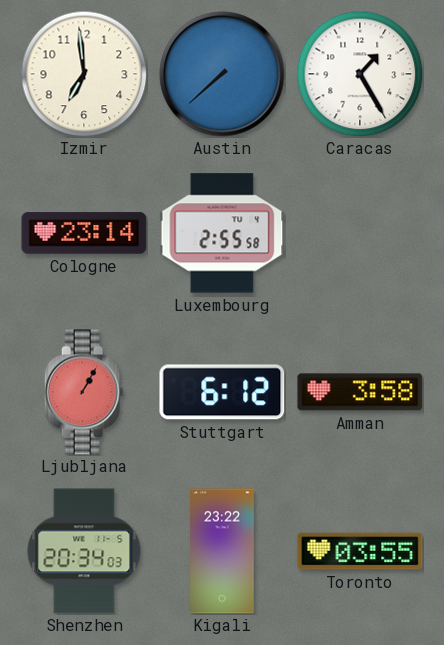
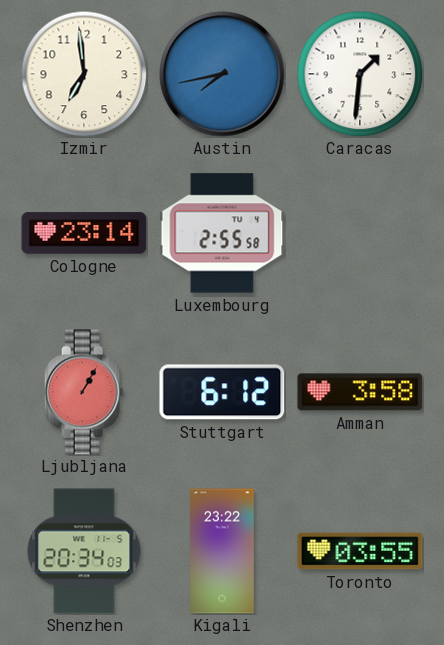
Austin: 7:38 -> 7:43
Caracas: 1:25 -> 1:31
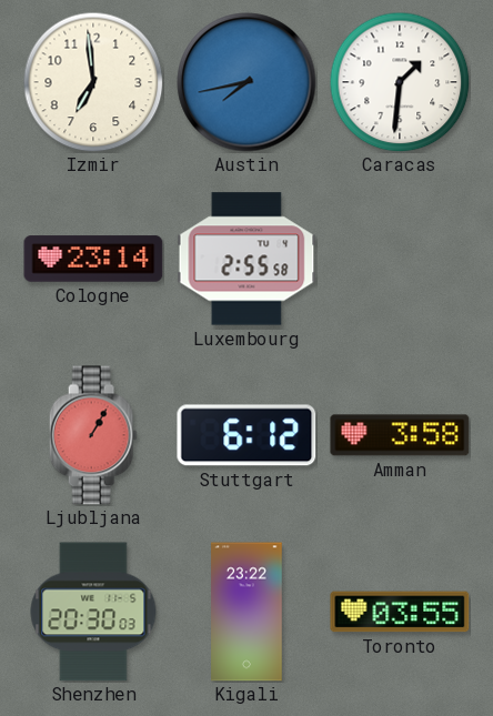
Shenzhen: 20:34 -> 20:30
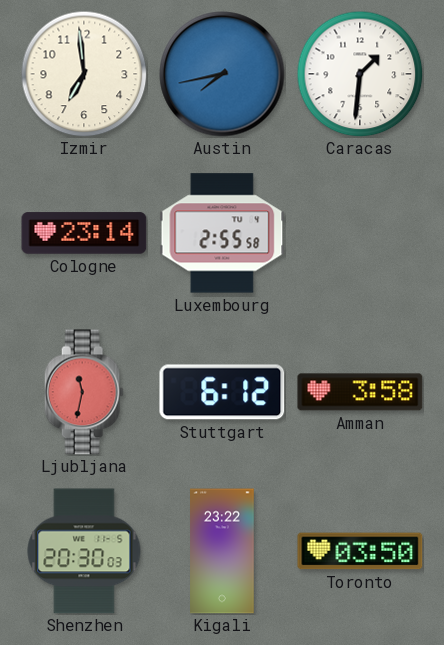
Ljubljana: 1:05 -> 11:32
Toronto: 03:55 -> 03:50
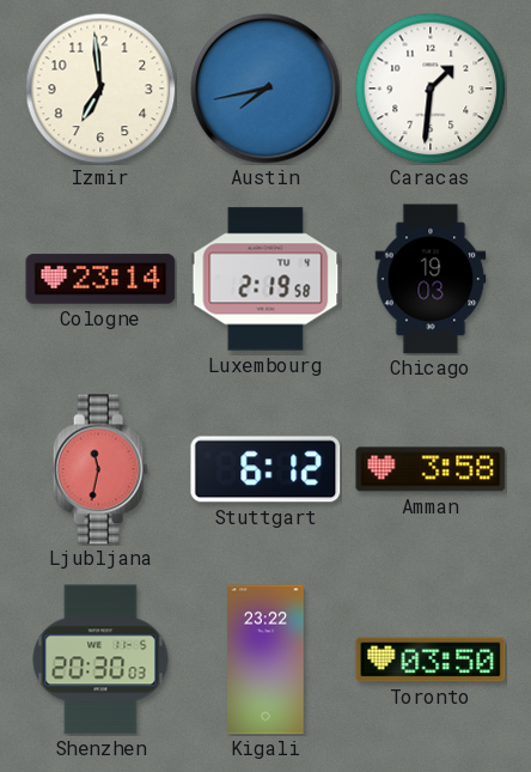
Luxembourg: 2:55 -> 2:19
Chicago: none -> 19:03
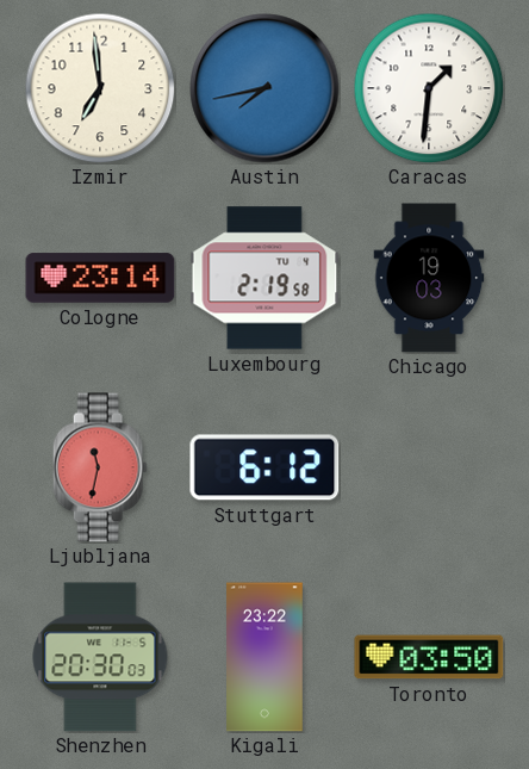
Amman: 3:58 -> none
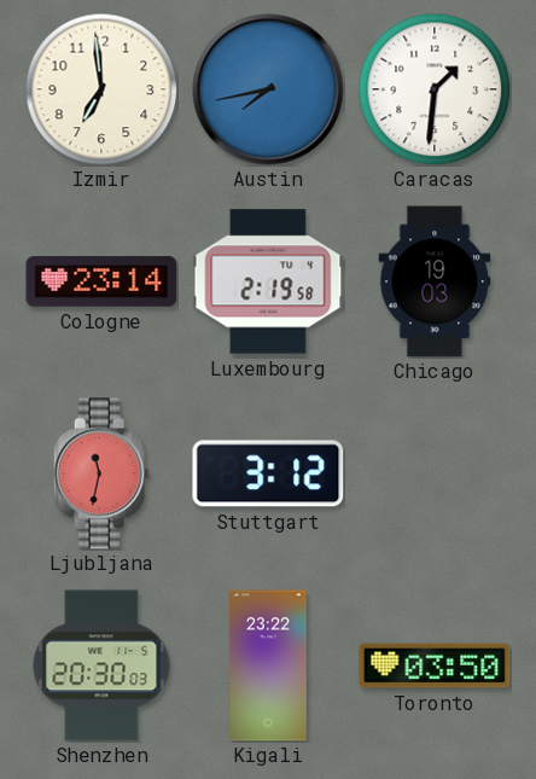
Stuttgart: 6:12 -> 3:12
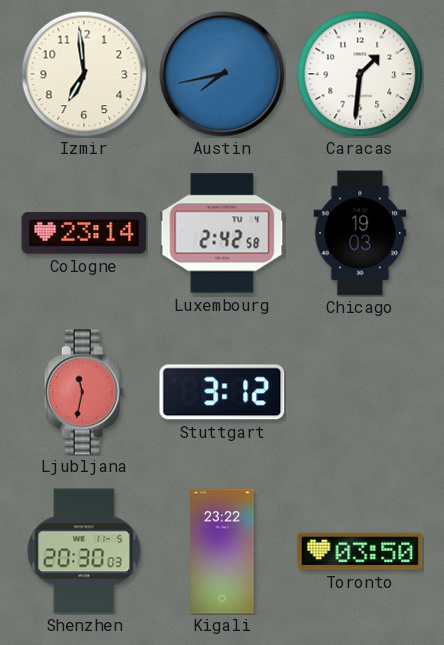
Luxembourg: 2:19 -> 2:42
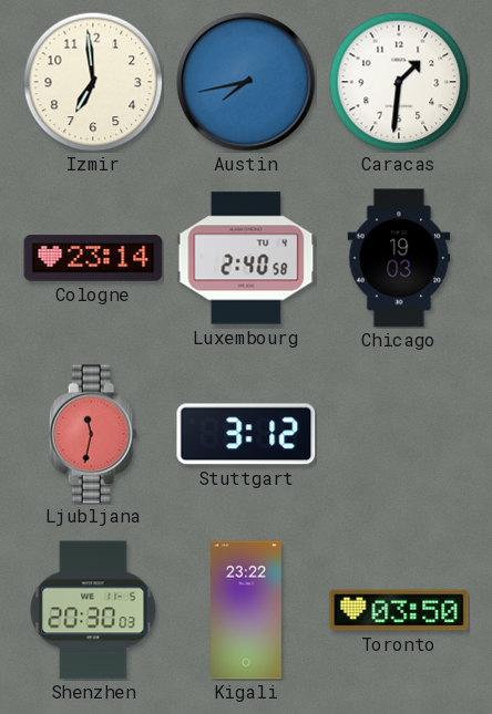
Luxembourg: 2:42 -> 2:40
